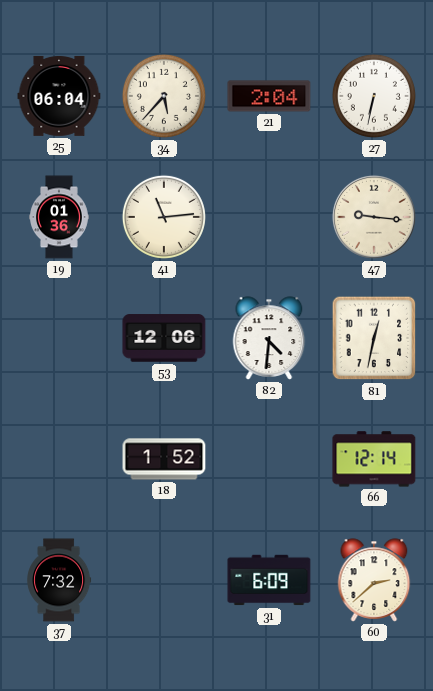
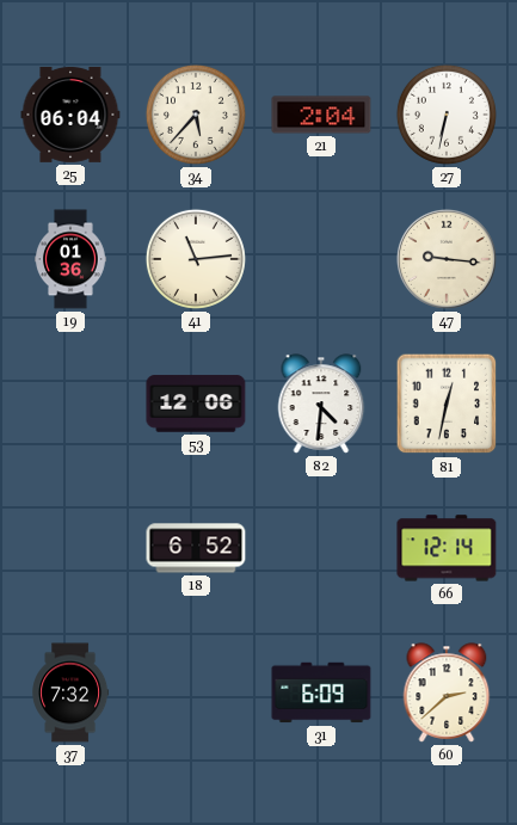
18: 1:52 -> 6:52
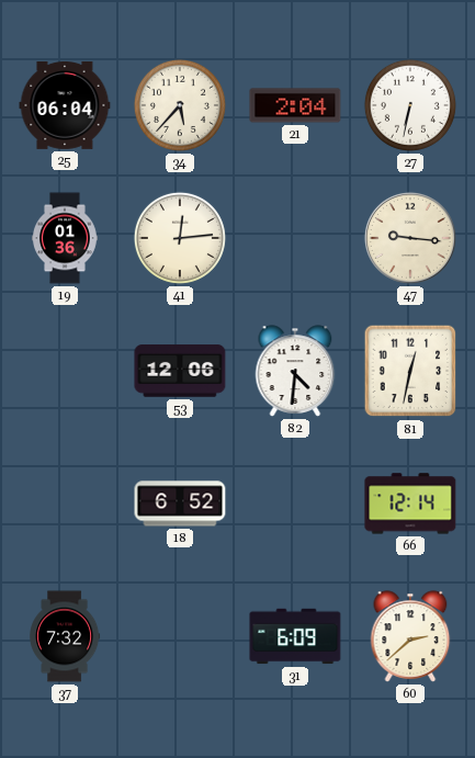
41: 11:14 -> 12:14
